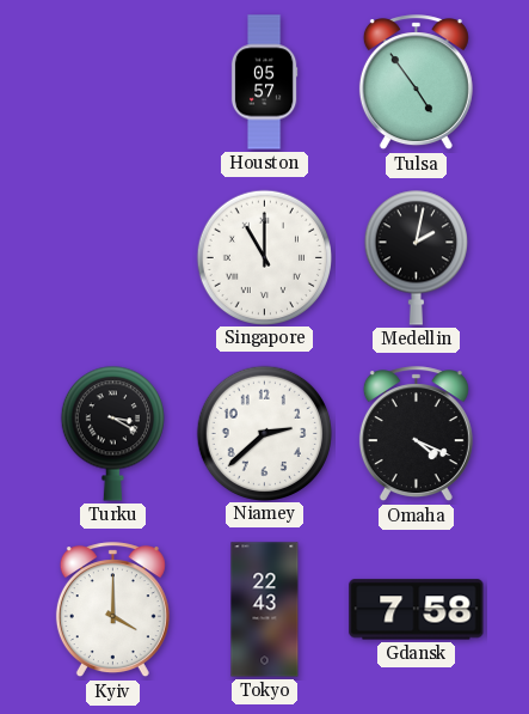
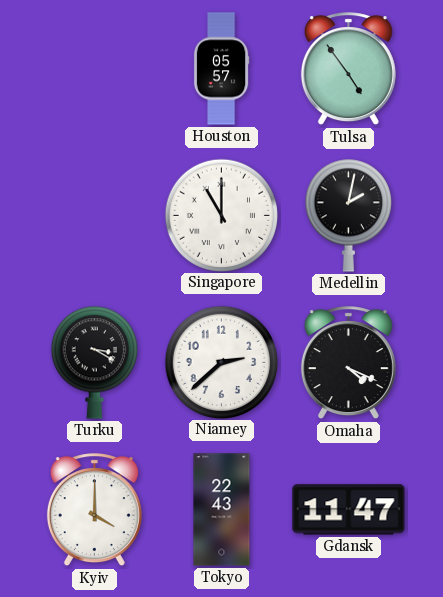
Gdansk: 7:58 -> 11:47
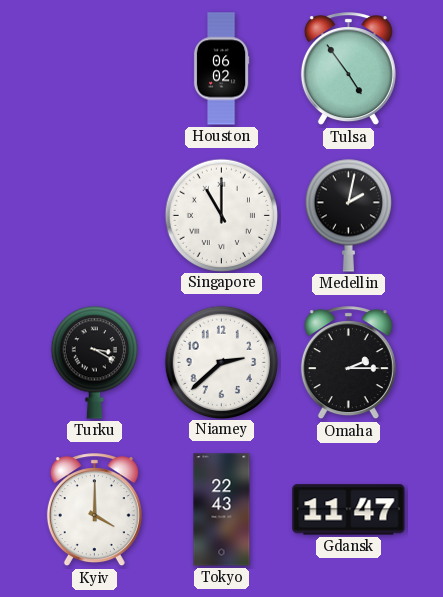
Houston: 05:57 -> 06:02
Omaha: 4:19 -> 2:15
